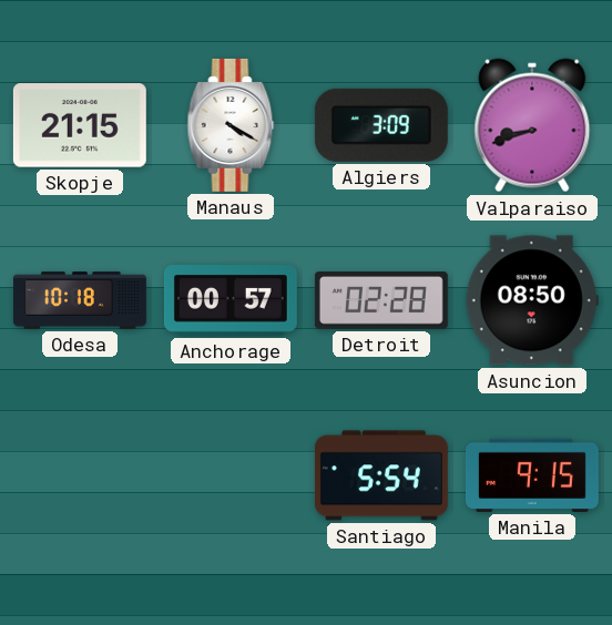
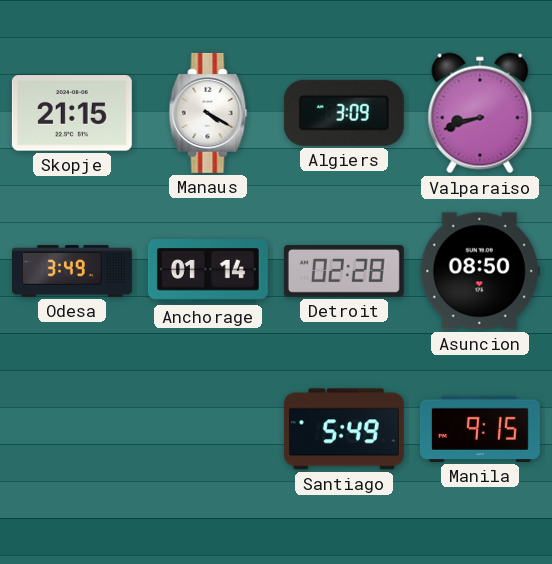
Odesa: 10:18 -> 3:49
Anchorage: 00:57 -> 01:14
Santiago: 5:54 -> 5:49
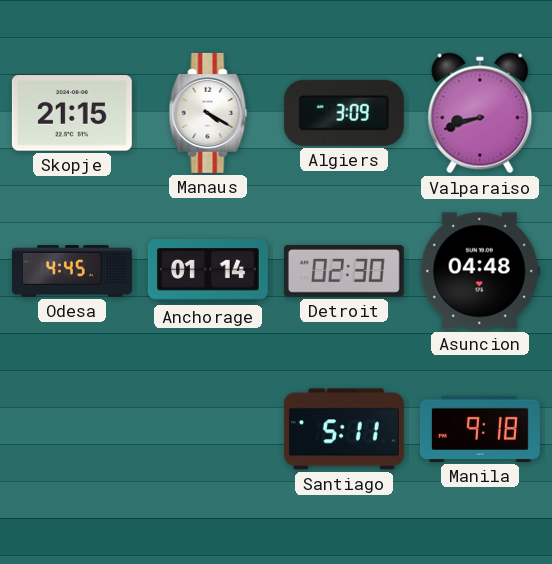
Odesa: 3:49 -> 4:45
Detroit: 02:28 -> 02:30
Asuncion: 08:50 -> 04:48
Santiago: 5:49 -> 5:11
Manila: 9:15 -> 9:18
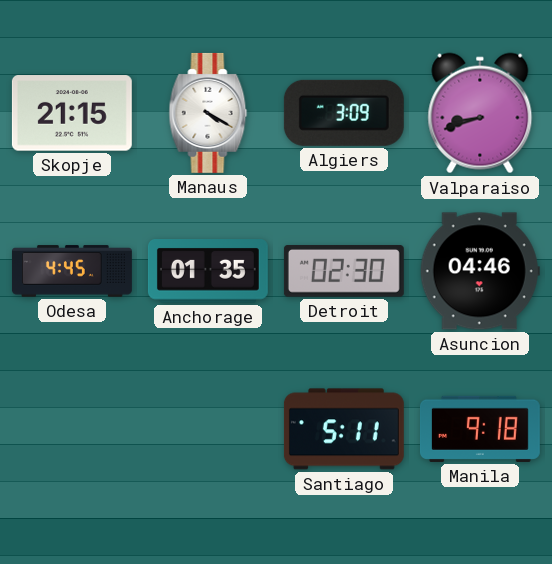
Anchorage: 01:14 -> 01:35
Asuncion: 04:48 -> 04:46
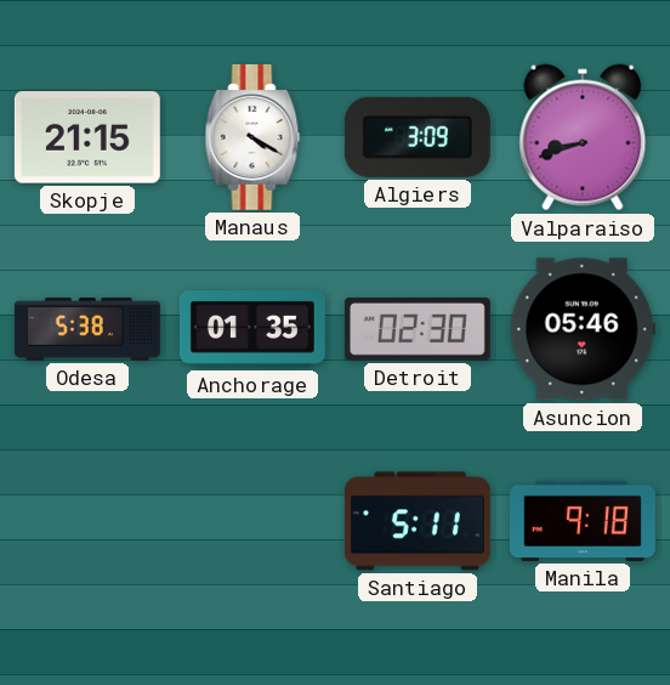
Odesa: 4:45 -> 5:38
Asuncion: 04:46 -> 05:46
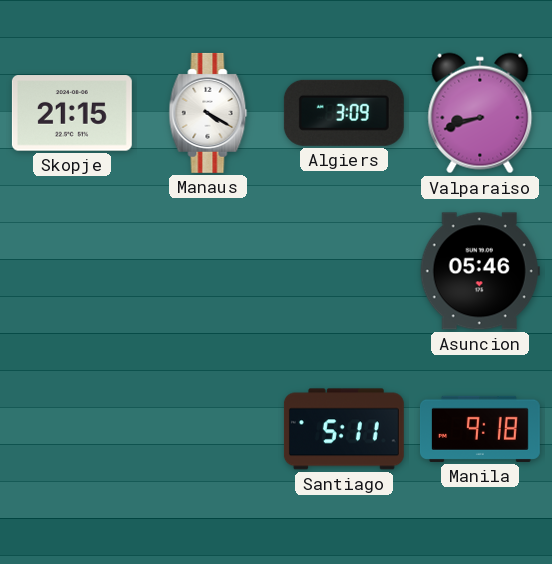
Odesa: 5:38 -> none
Anchorage: 01:35 -> none
Detroit: 02:30 -> none
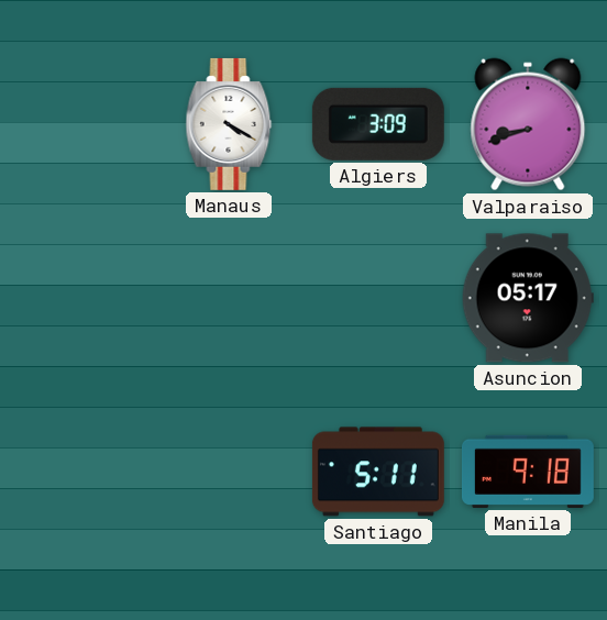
Skopje: 21:15 -> none
Asuncion: 05:46 -> 05:17
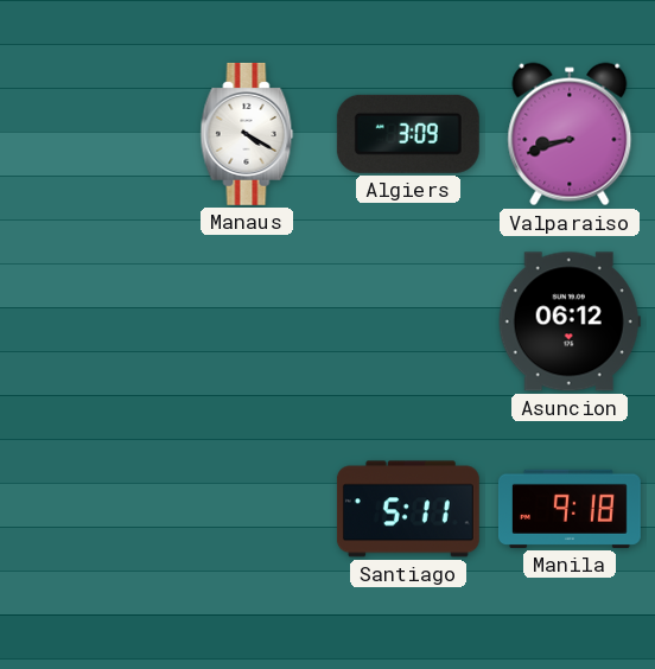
Asuncion: 05:17 -> 06:12
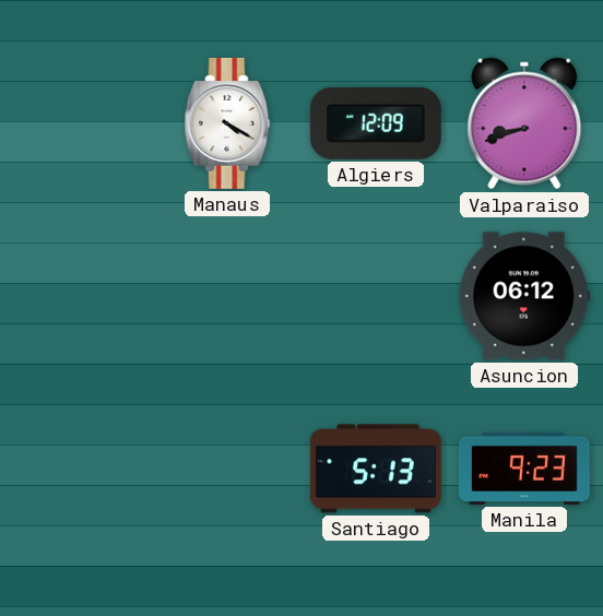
Algiers: 3:09 -> 12:09
Santiago: 5:11 -> 5:13
Manila: 9:18 -> 9:23
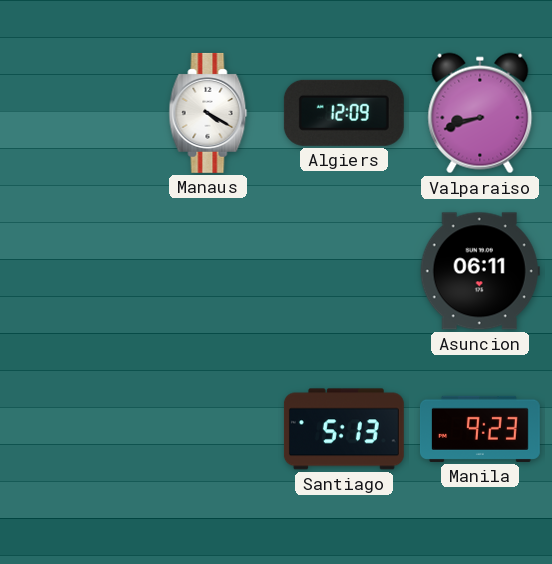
Asuncion: 06:12 -> 06:11
